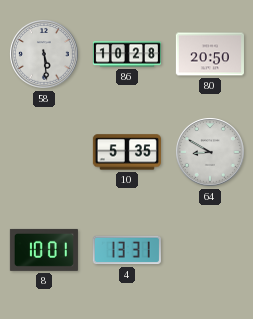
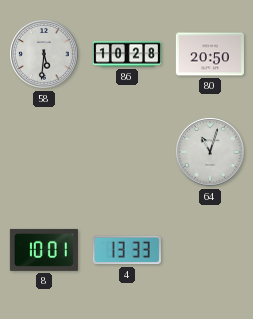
58: 5:29 -> 5:31
10: 5:35 -> none
64: 8:50 -> 11:03
4: 13:31 -> 13:33
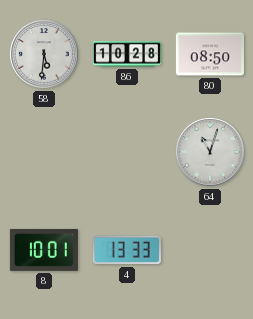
80: 20:50 -> 08:50
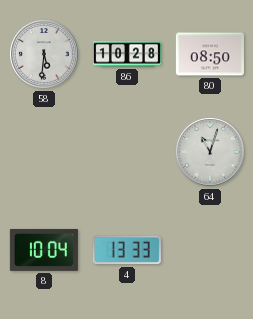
8: 10:01 -> 10:04
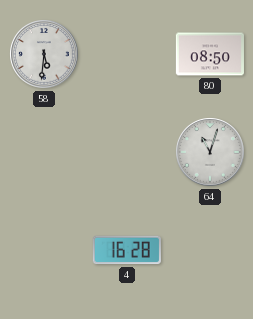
86: 10:28 -> none
8: 10:04 -> none
4: 13:33 -> 16:28
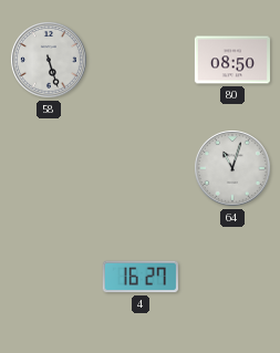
58: 5:31 -> 5:27
4: 16:28 -> 16:27
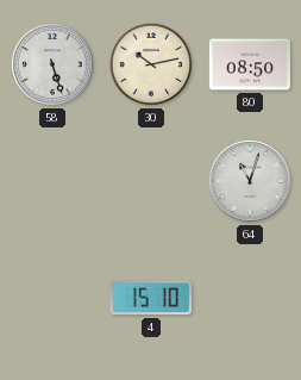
30: none -> 10:13
4: 16:27 -> 15:10
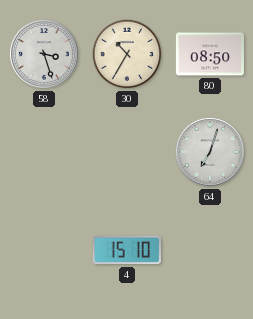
58: 5:27 -> 3:27
30: 10:13 -> 10:35
64: 11:03 -> 7:03
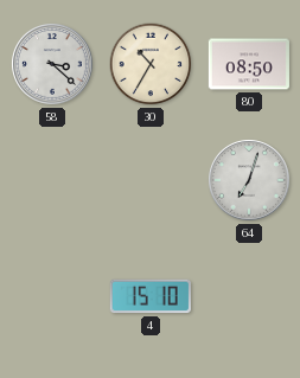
58: 3:27 -> 3:22
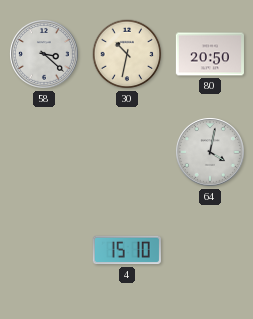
30: 10:35 -> 10:32
80: 08:50 -> 20:50
64: 7:03 -> 4:02
